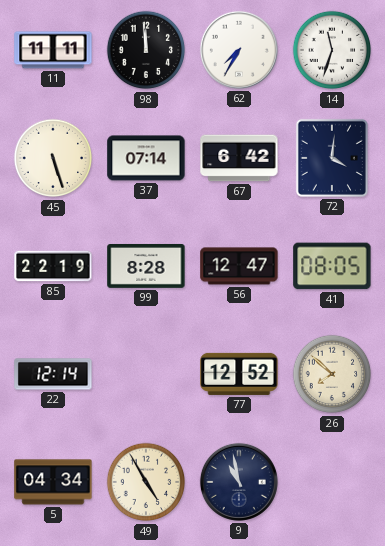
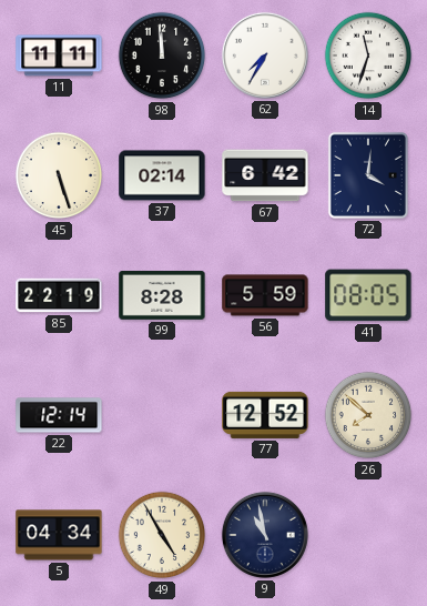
37: 07:14 -> 02:14
56: 12:47 -> 5:59
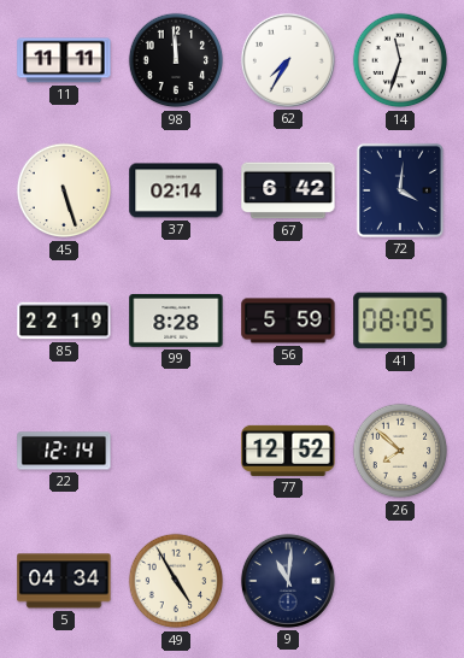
9: 10:58 -> 11:01
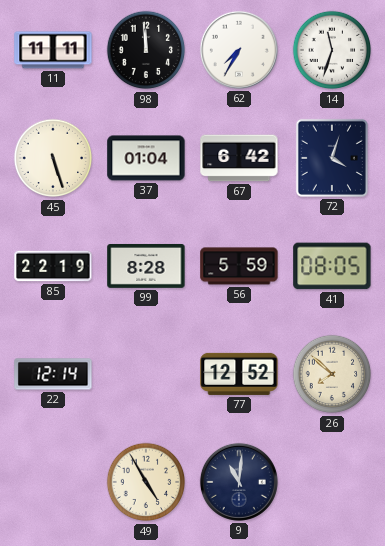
37: 02:14 -> 01:04
72: 4:01 -> 4:03
5: 04:34 -> none
